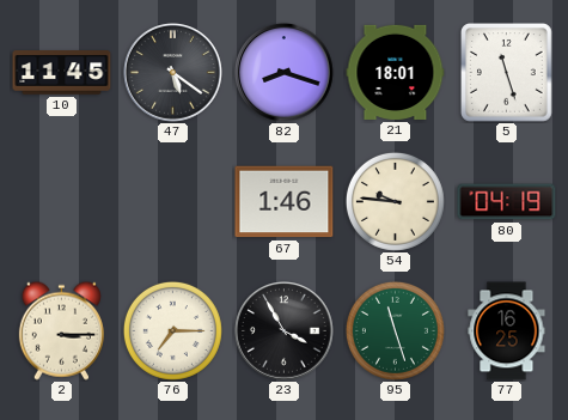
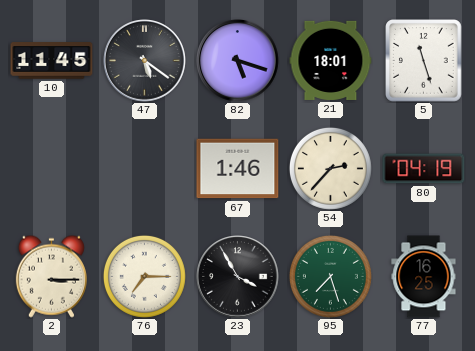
82: 8:18 -> 5:18
54: 9:46 -> 2:37
95: 11:27 -> 7:27
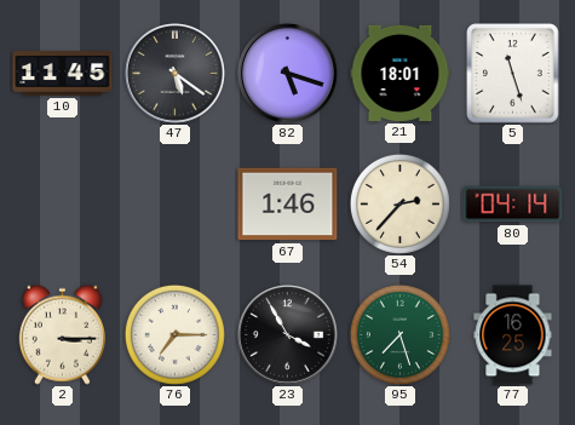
80: 04:19 -> 04:14
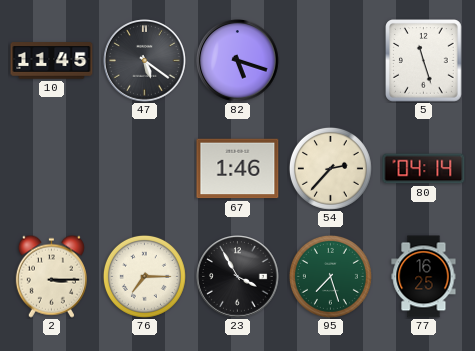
21: 18:01 -> none
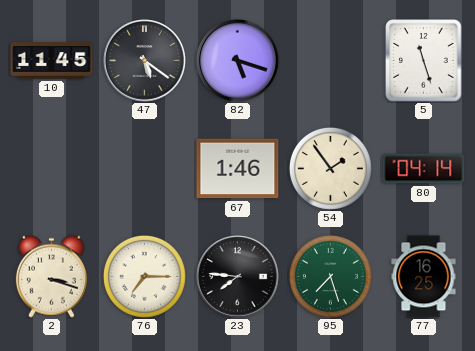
54: 2:37 -> 1:54
2: 3:15 -> 3:18
23: 3:55 -> 7:46
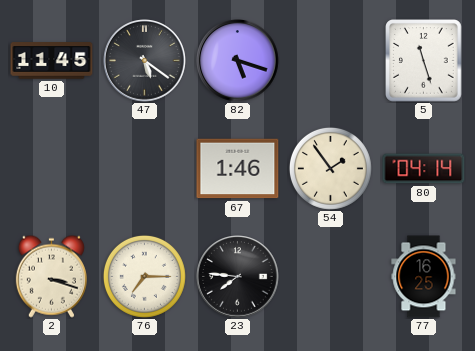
95: 7:27 -> none
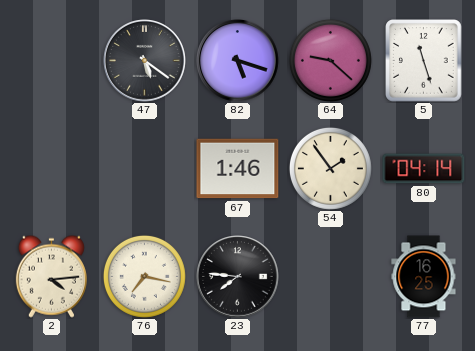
10: 11:45 -> none
64: none -> 9:22
2: 3:18 -> 4:14
76: 7:15 -> 7:17
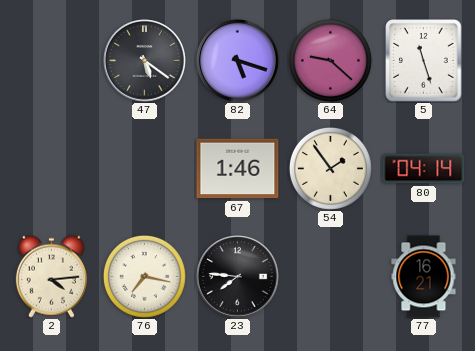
77: 16:25 -> 16:21
